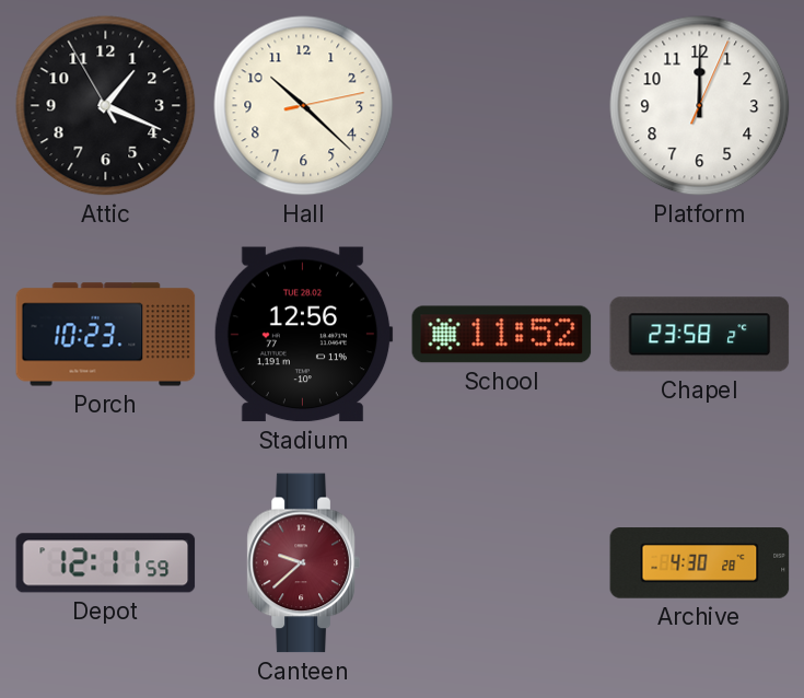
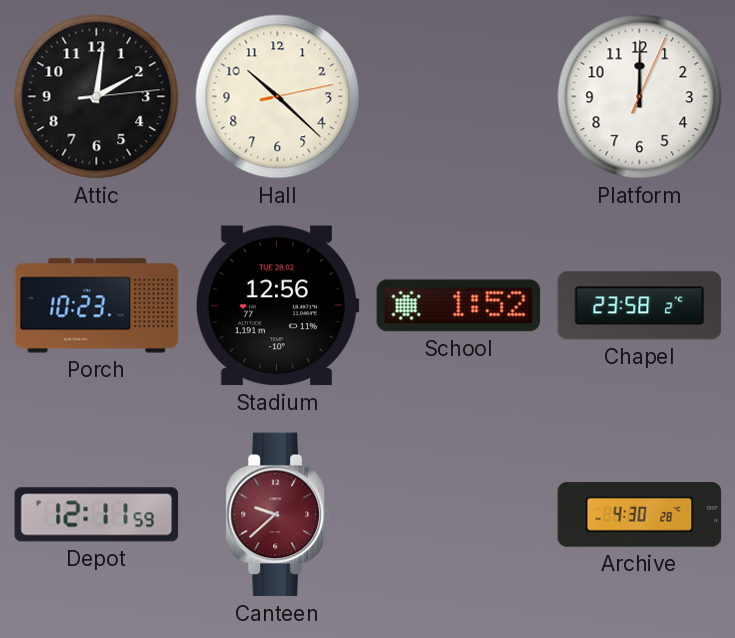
Attic: 1:18 -> 2:01
School: 11:52 -> 1:52
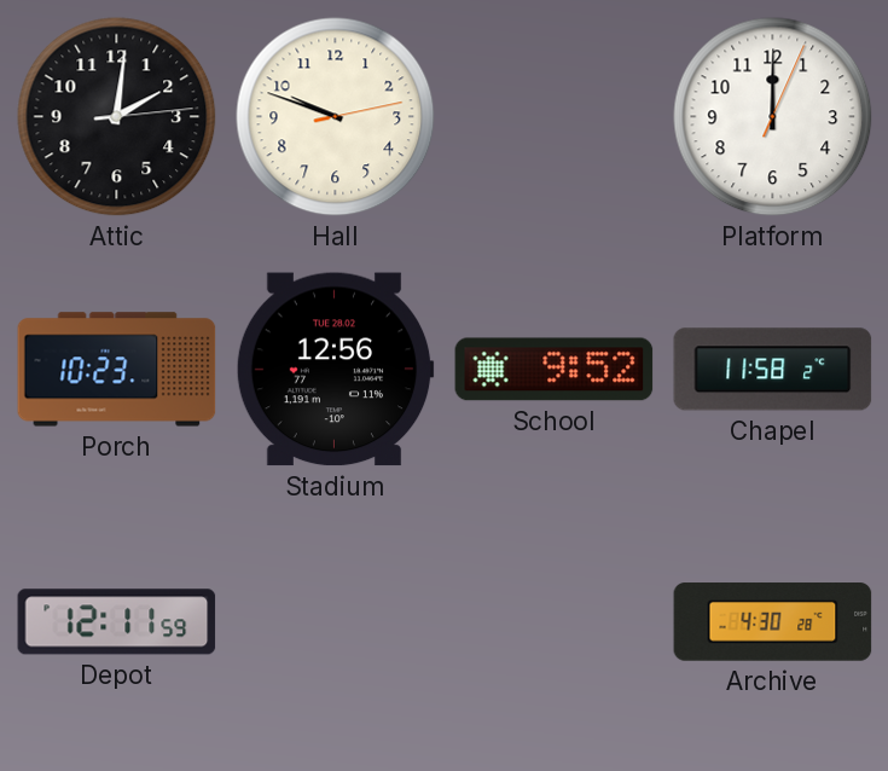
Hall: 10:22 -> 9:48
School: 1:52 -> 9:52
Chapel: 23:58 -> 11:58
Canteen: 9:38 -> none
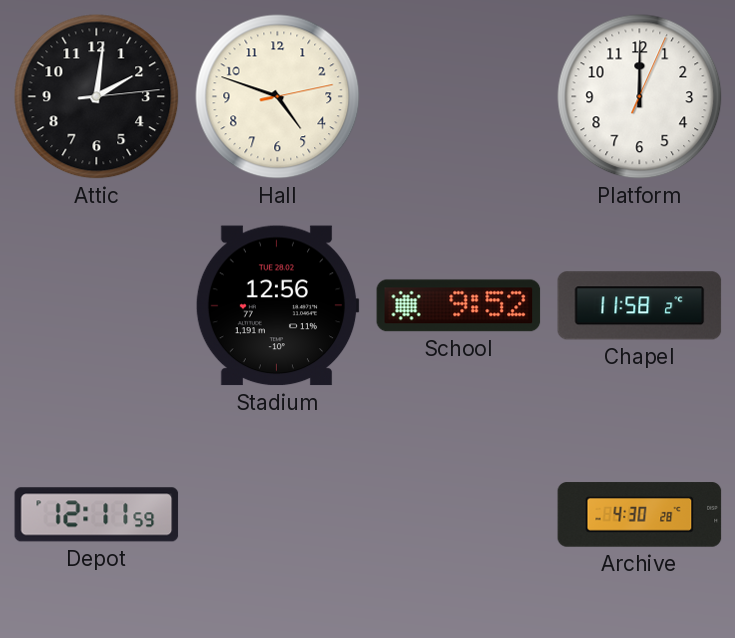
Hall: 9:48 -> 4:48
Porch: 10:23 -> none
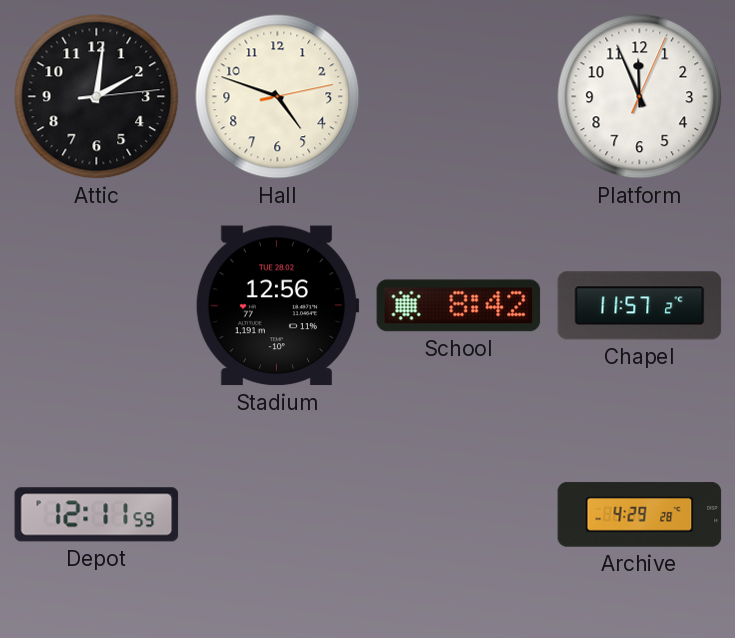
Platform: 12:00 -> 11:56
School: 9:52 -> 8:42
Chapel: 11:58 -> 11:57
Archive: 4:30 -> 4:29
